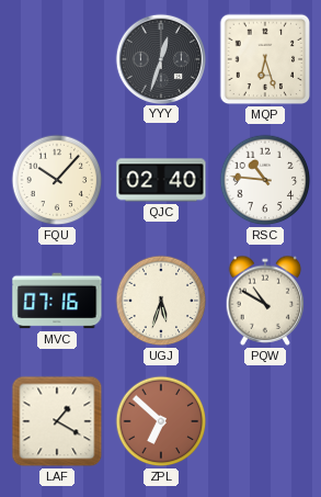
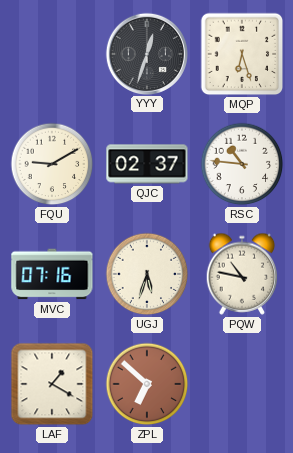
FQU: 10:07 -> 9:10
QJC: 02:40 -> 02:37
PQW: 10:50 -> 10:47
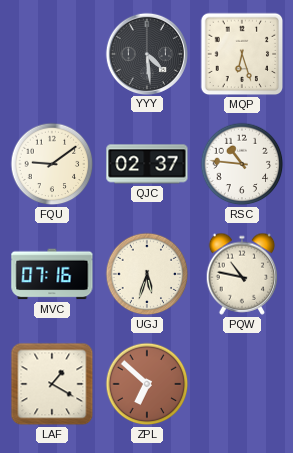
YYY: 12:33 -> 4:29
FQU: 9:10 -> 9:09
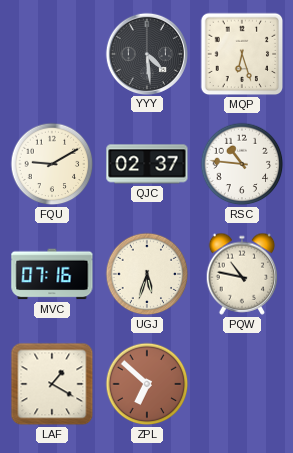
FQU: 9:09 -> 9:10
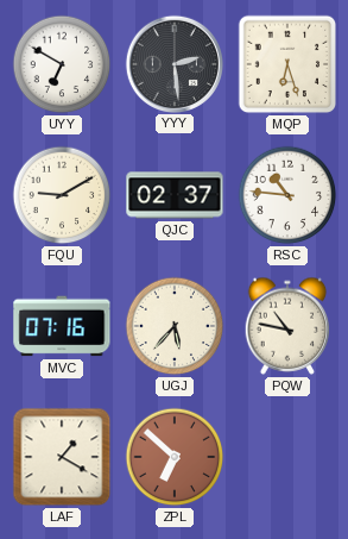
UYY: none -> 6:50
YYY: 4:29 -> 2:29
UGJ: 5:33 -> 5:37
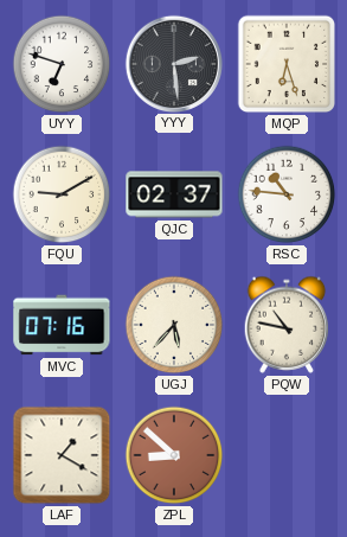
UYY: 6:50 -> 6:48
ZPL: 6:52 -> 8:52
